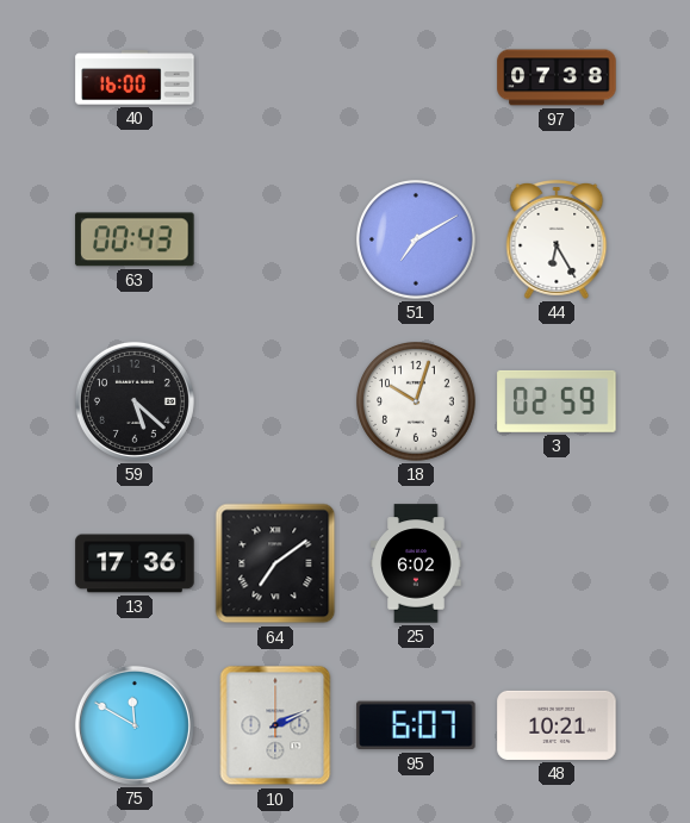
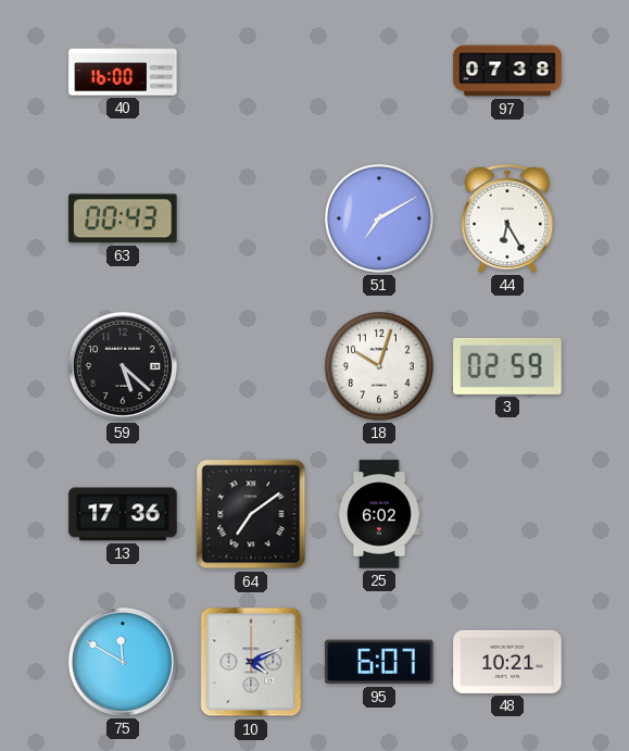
10: 2:11 -> 4:11
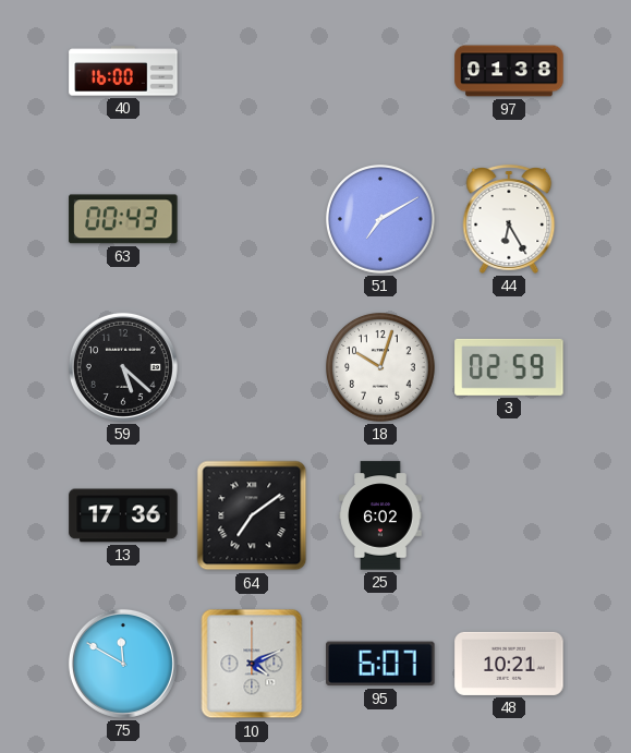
97: 07:38 -> 01:38
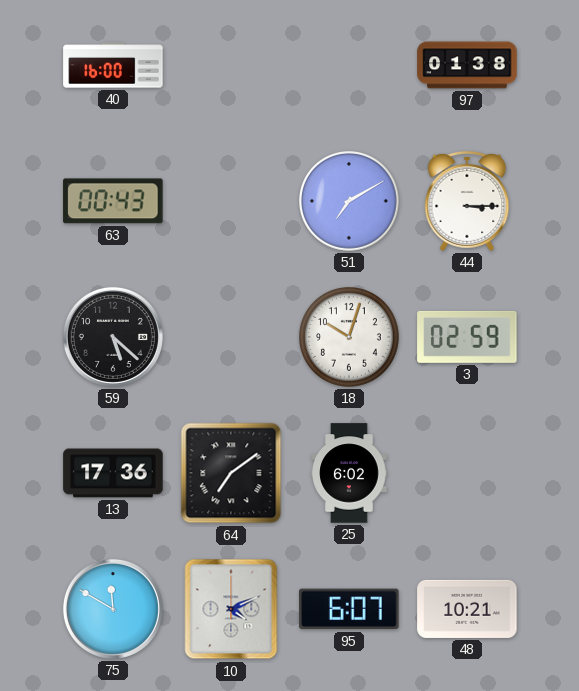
44: 6:25 -> 3:15
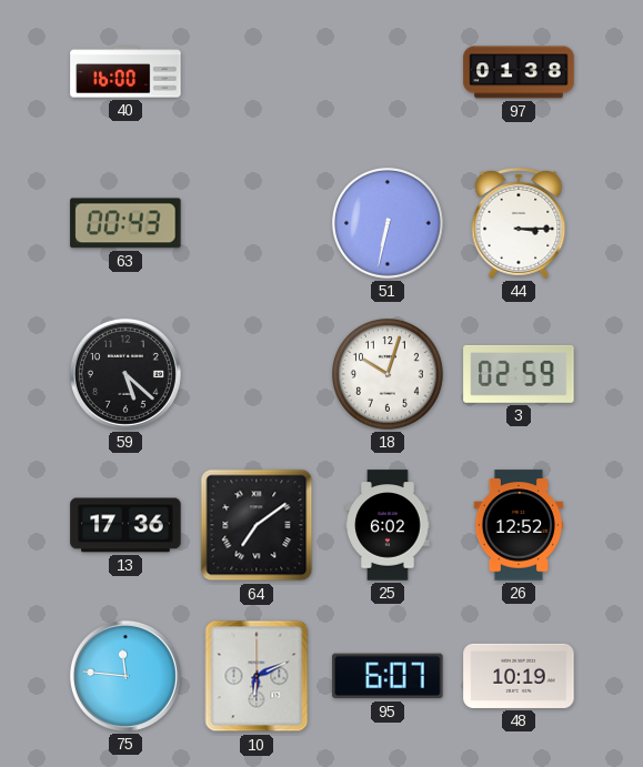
51: 7:10 -> 6:32
26: none -> 12:52
75: 11:50 -> 11:46
10: 4:11 -> 6:11
48: 10:21 -> 10:19
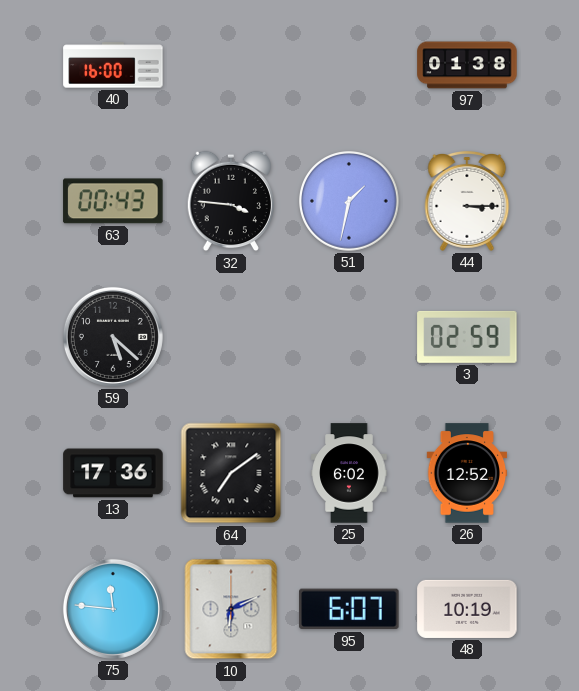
32: none -> 3:46
51: 6:32 -> 1:32
18: 10:03 -> none
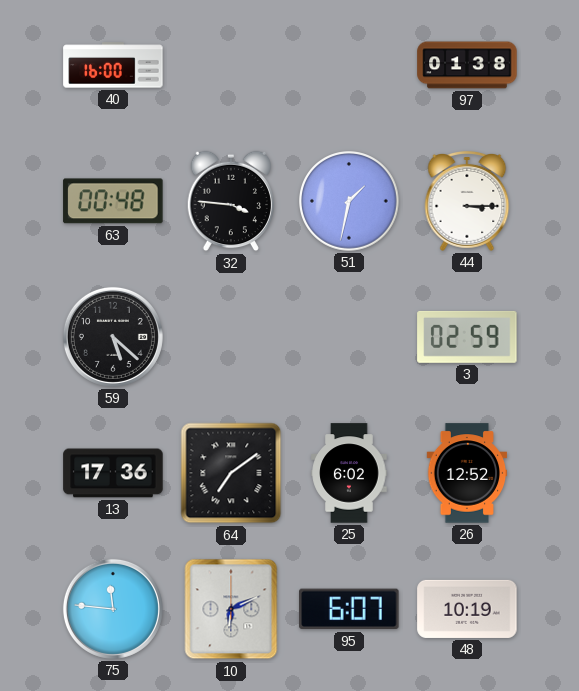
63: 00:43 -> 00:48
